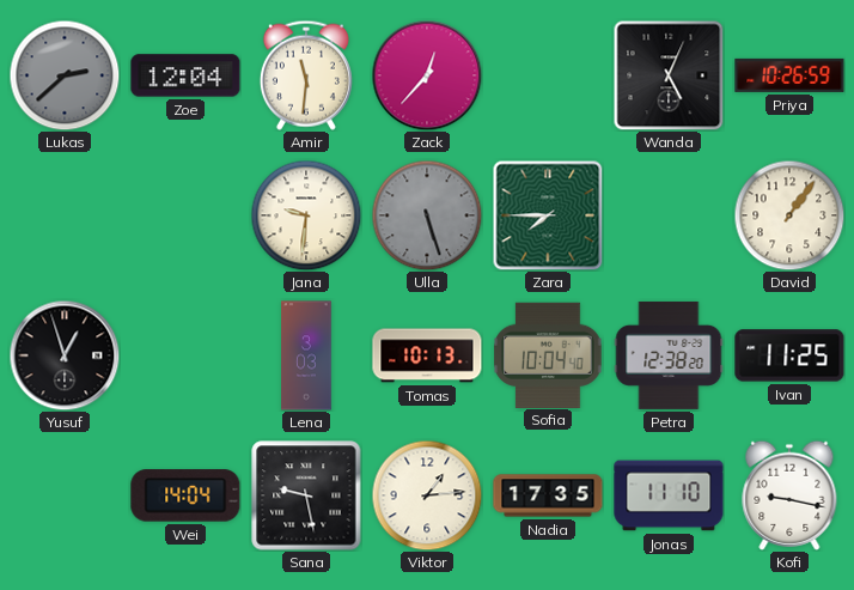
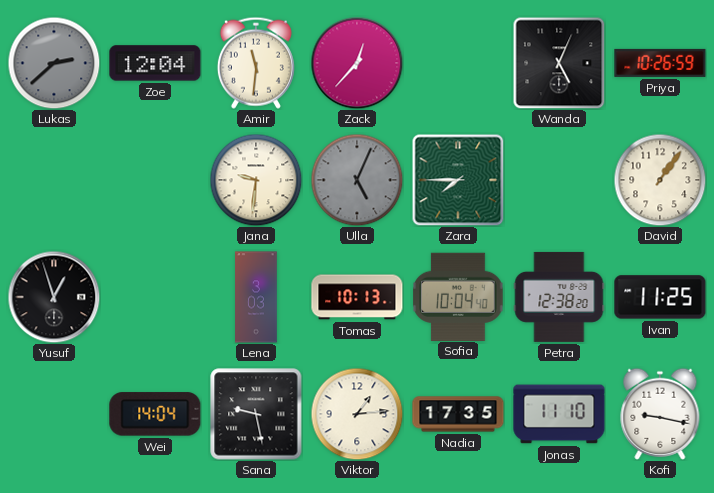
Ulla: 5:27 -> 5:04
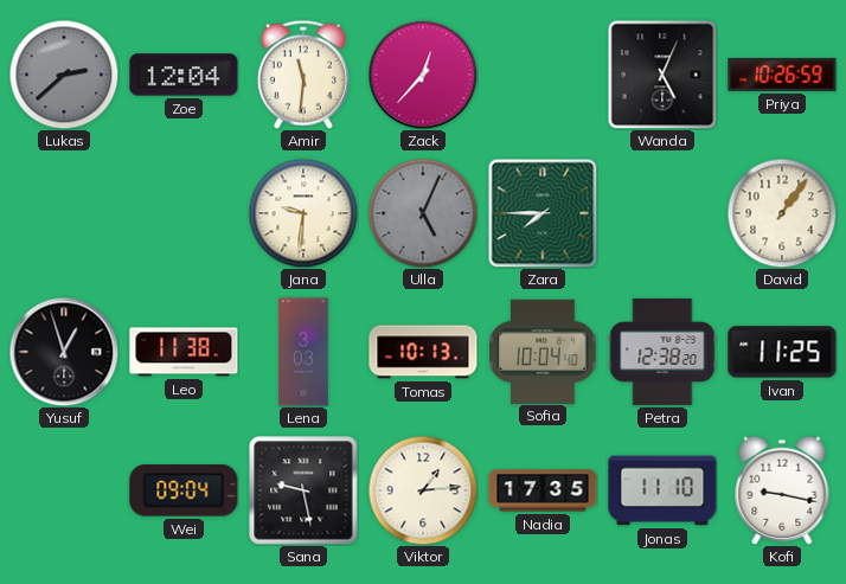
Leo: none -> 11:38
Wei: 14:04 -> 09:04
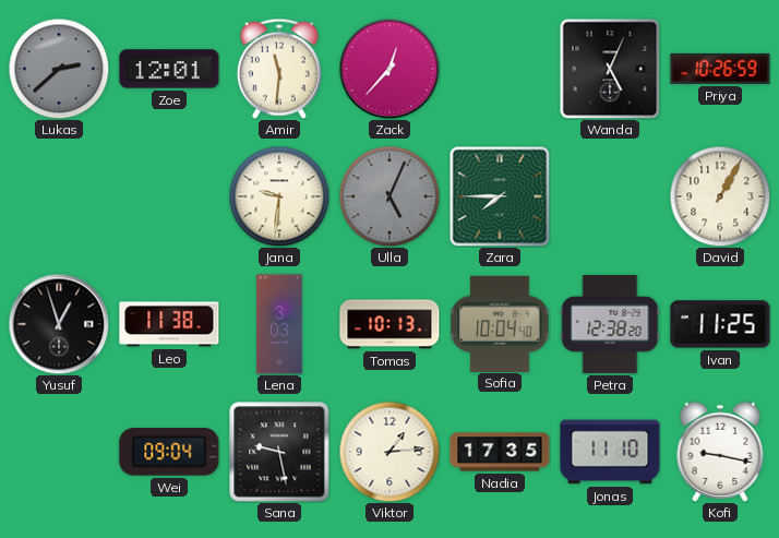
Zoe: 12:04 -> 12:01
David: 1:06 -> 1:05
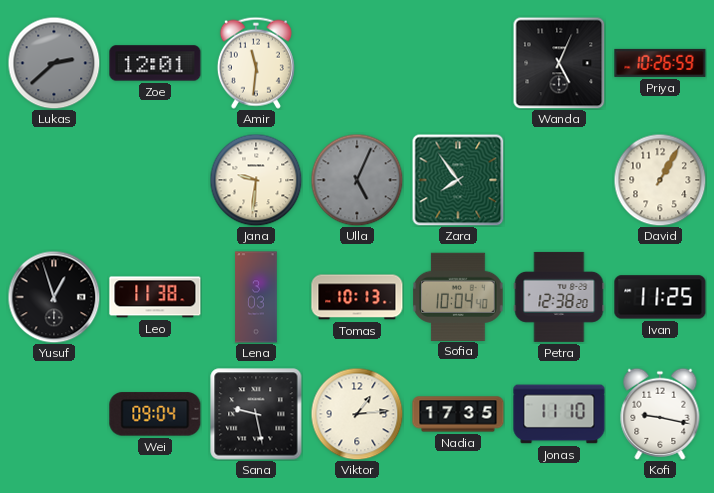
Zack: 12:37 -> none
Zara: 7:45 -> 7:54
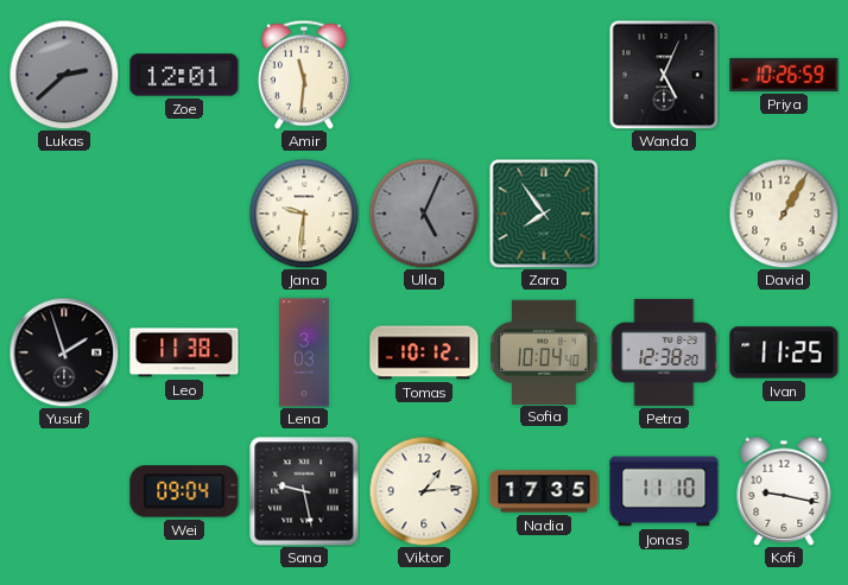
Yusuf: 12:57 -> 1:57
Tomas: 10:13 -> 10:12
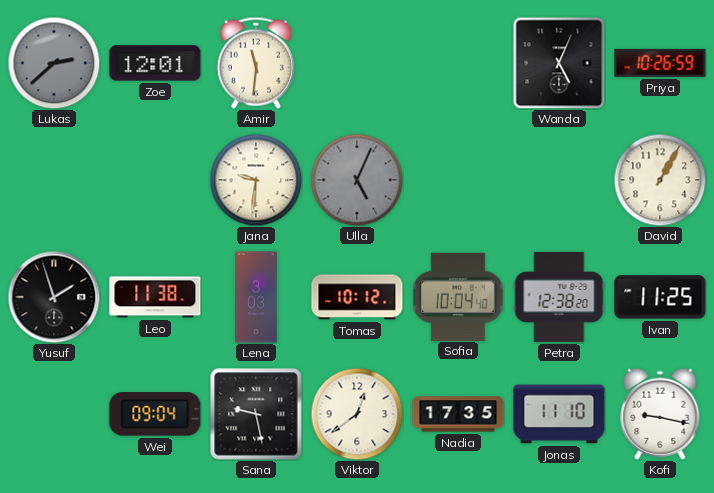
Zara: 7:54 -> none
Viktor: 1:14 -> 12:39
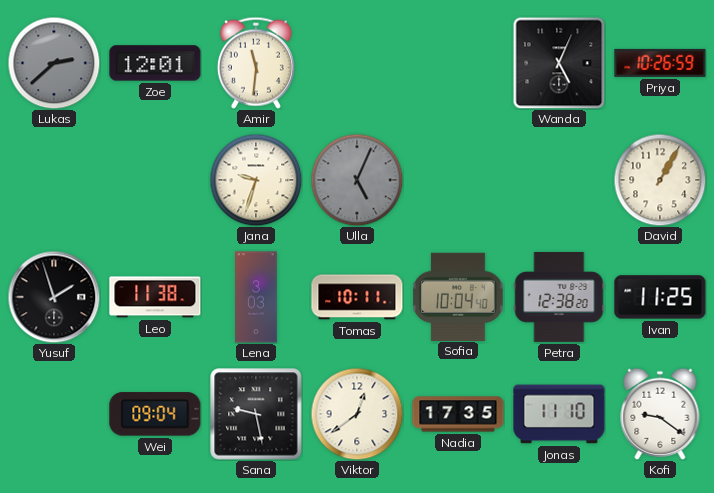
Jana: 9:31 -> 9:33
Tomas: 10:12 -> 10:11
Kofi: 9:17 -> 9:21
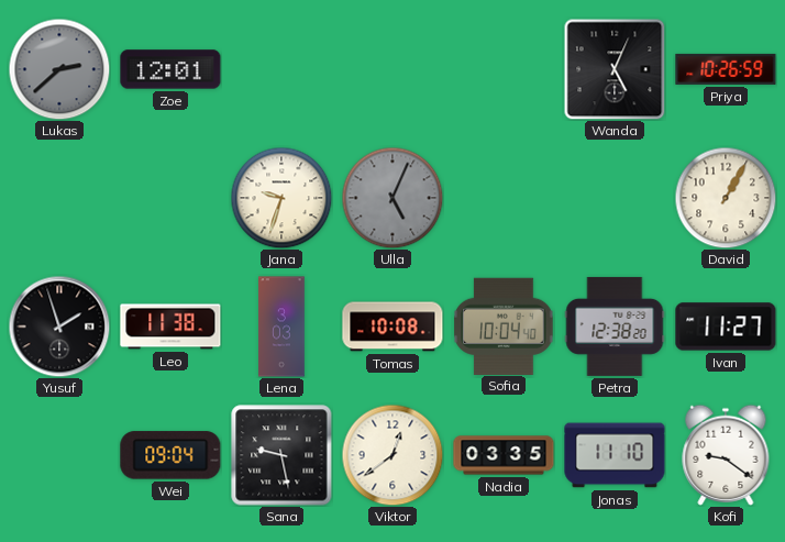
Amir: 11:31 -> none
Tomas: 10:11 -> 10:08
Ivan: 11:25 -> 11:27
Nadia: 17:35 -> 03:35
